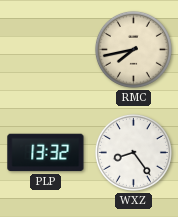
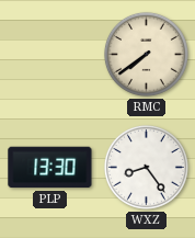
RMC: 7:43 -> 7:39
PLP: 13:32 -> 13:30
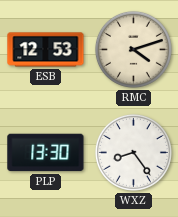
ESB: none -> 12:53
RMC: 7:39 -> 4:12
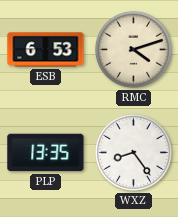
ESB: 12:53 -> 6:53
PLP: 13:30 -> 13:35
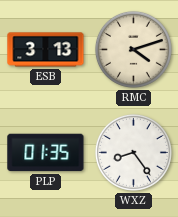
ESB: 6:53 -> 3:13
PLP: 13:35 -> 01:35
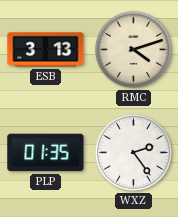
WXZ: 8:24 -> 2:24
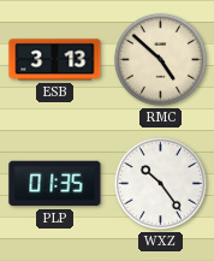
RMC: 4:12 -> 4:52
WXZ: 2:24 -> 10:24
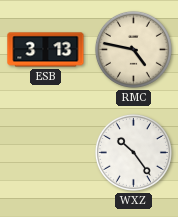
RMC: 4:52 -> 4:47
PLP: 01:35 -> none
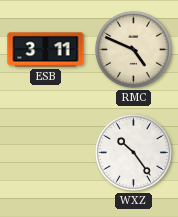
ESB: 3:13 -> 3:11
RMC: 4:47 -> 4:49
